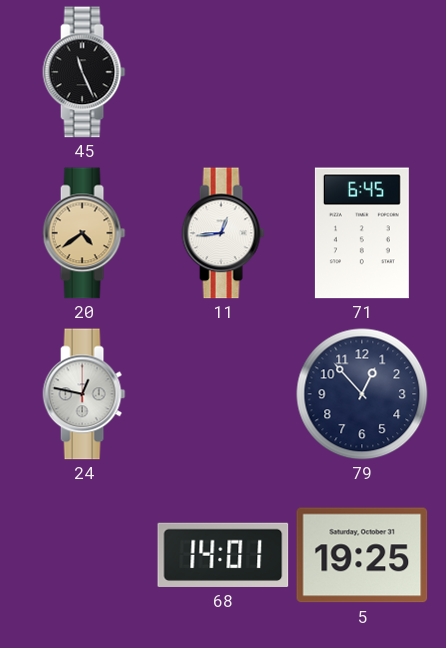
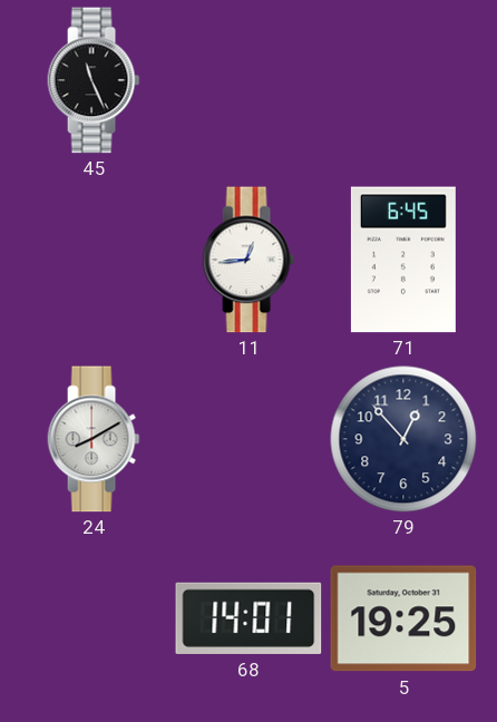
20: 4:39 -> none
24: 12:47 -> 8:10
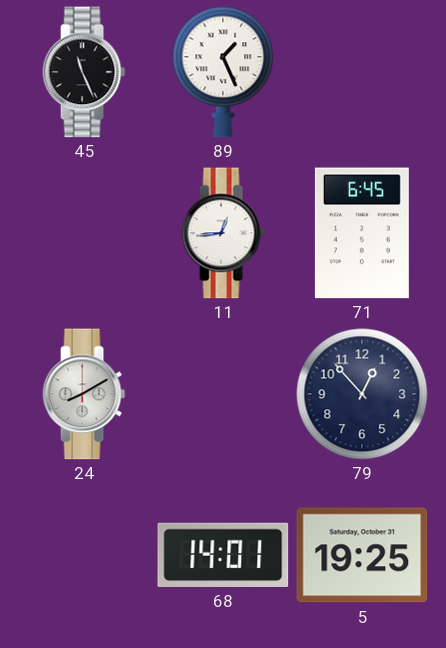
89: none -> 1:26
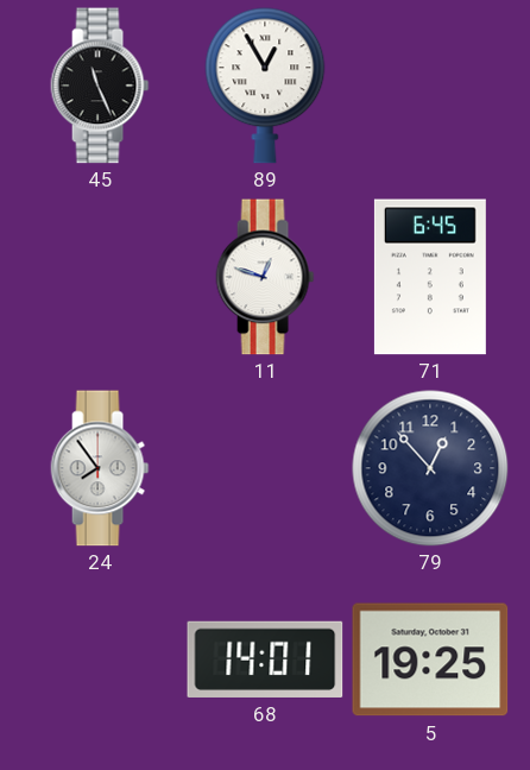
89: 1:26 -> 12:55
11: 12:44 -> 12:48
24: 8:10 -> 7:54
